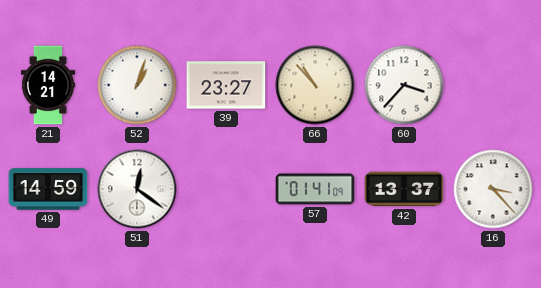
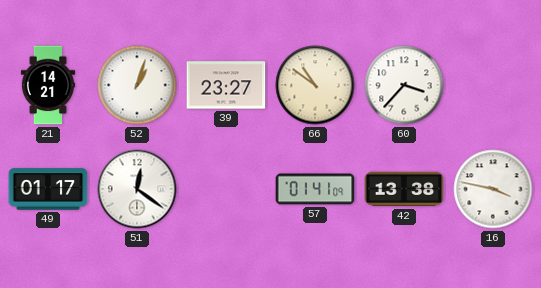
66: 10:53 -> 10:51
49: 14:59 -> 01:17
42: 13:37 -> 13:38
16: 3:23 -> 3:47
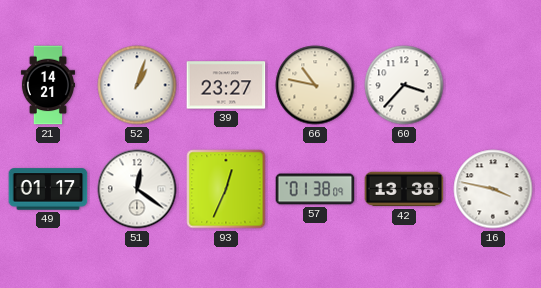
66: 10:51 -> 10:47
93: none -> 12:34
57: 01:41 -> 01:38
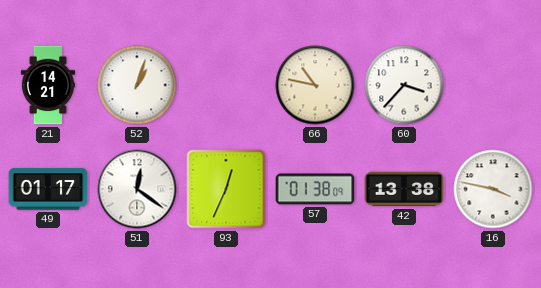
39: 23:27 -> none
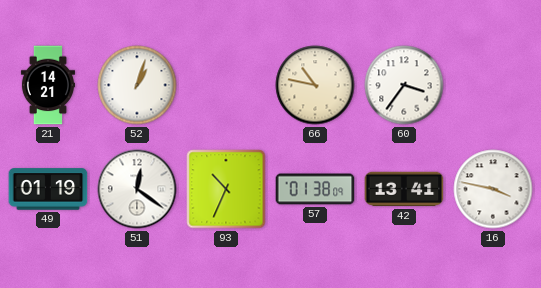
60: 3:37 -> 3:36
49: 01:17 -> 01:19
93: 12:34 -> 10:34
42: 13:38 -> 13:41
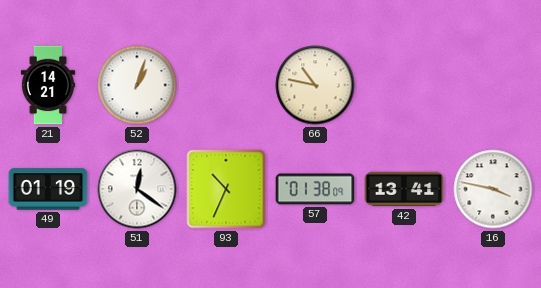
60: 3:36 -> none
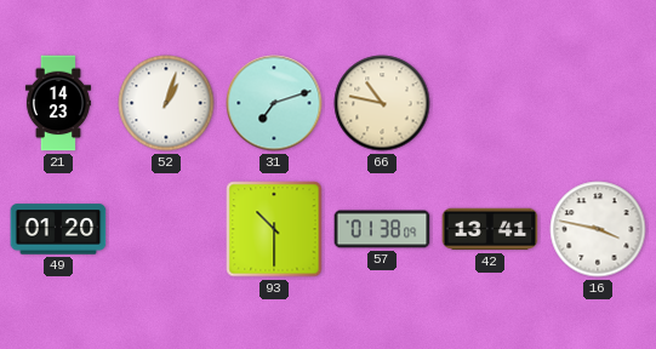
21: 14:21 -> 14:23
31: none -> 7:12
49: 01:19 -> 01:20
51: 12:21 -> none
93: 10:34 -> 10:30
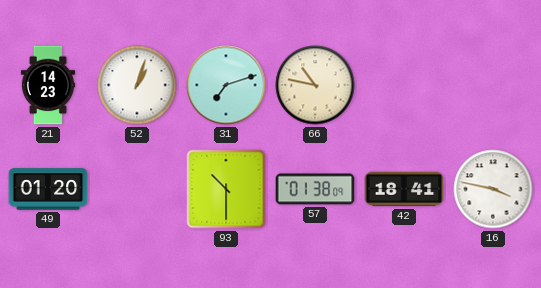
42: 13:41 -> 18:41
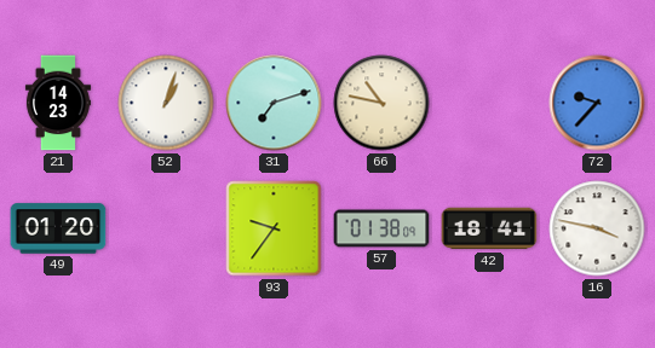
72: none -> 9:37
93: 10:30 -> 9:36
